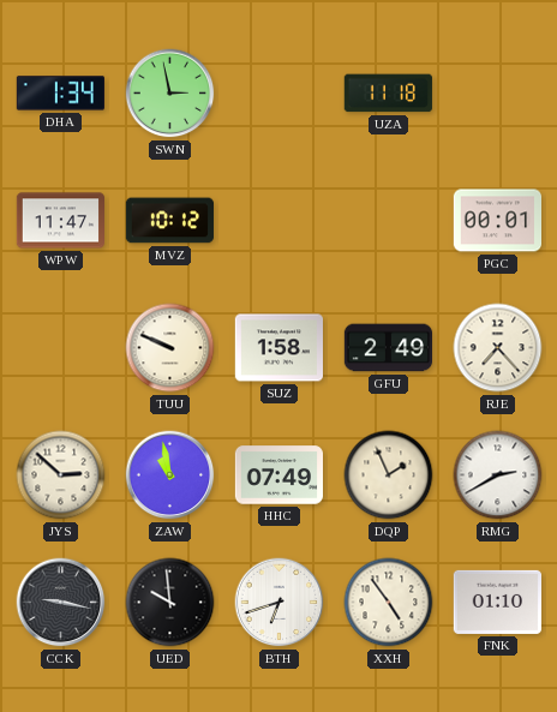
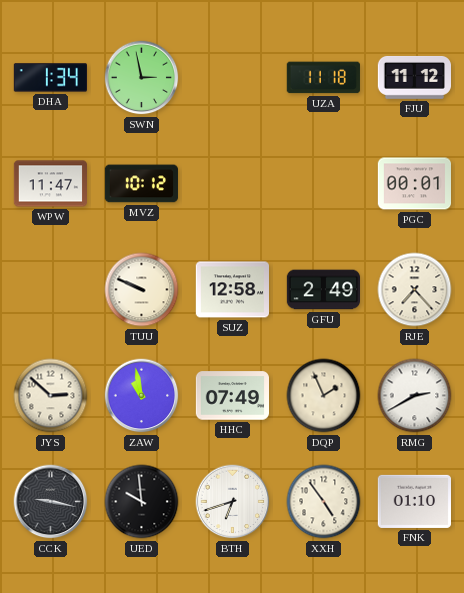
FJU: none -> 11:12
SUZ: 1:58 -> 12:58
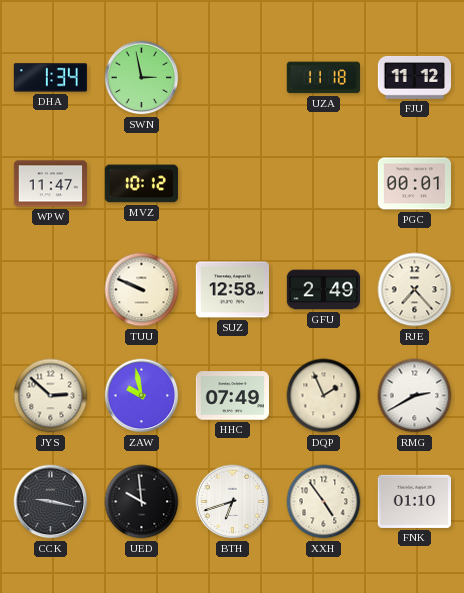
ZAW: 10:58 -> 9:58
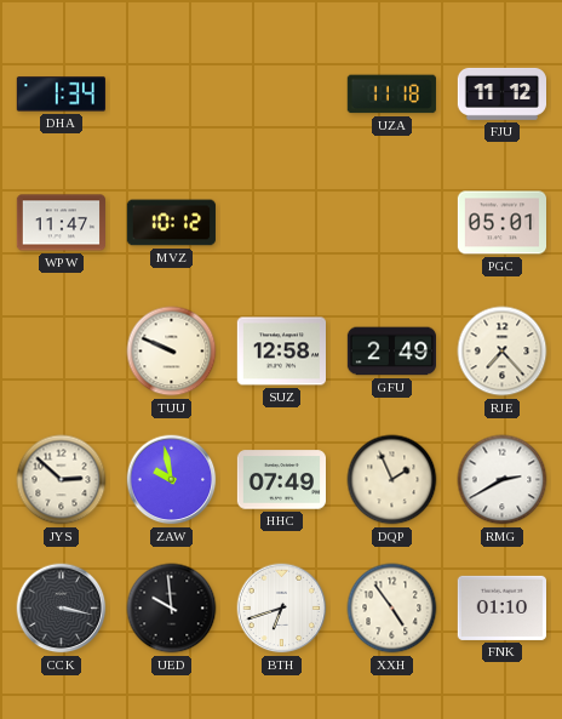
SWN: 2:58 -> none
PGC: 00:01 -> 05:01
CCK: 9:17 -> 3:17
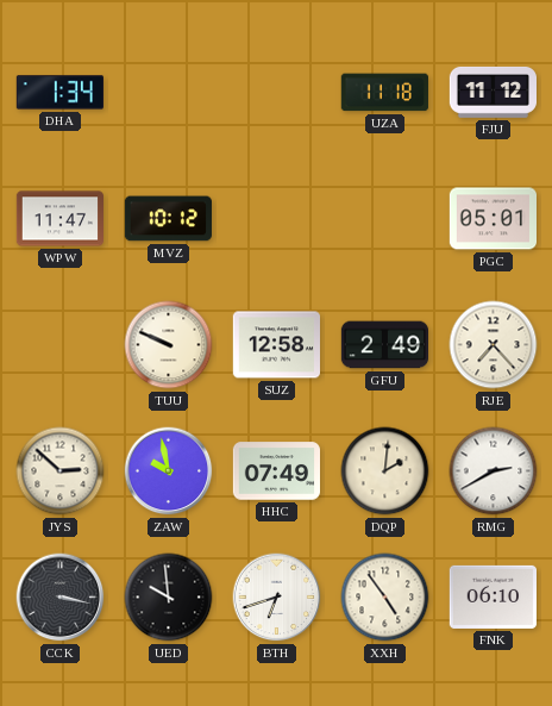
DQP: 1:56 -> 2:01
FNK: 01:10 -> 06:10
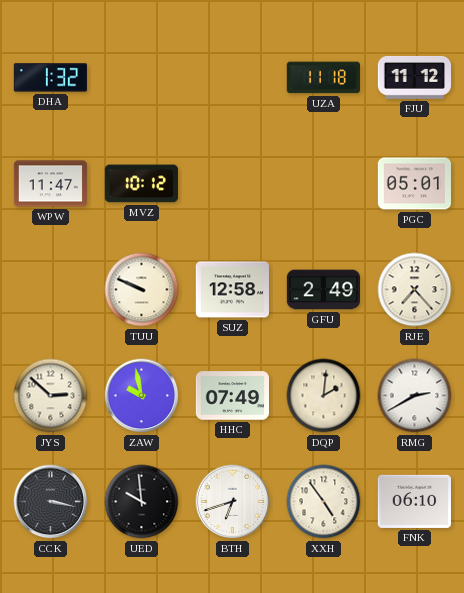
DHA: 1:34 -> 1:32
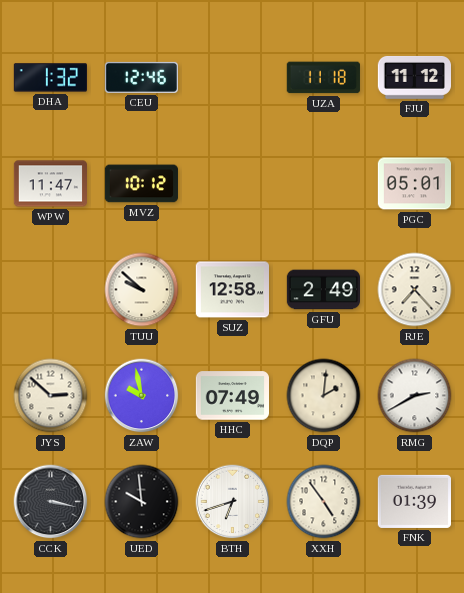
CEU: none -> 12:46
TUU: 9:49 -> 9:52
FNK: 06:10 -> 01:39
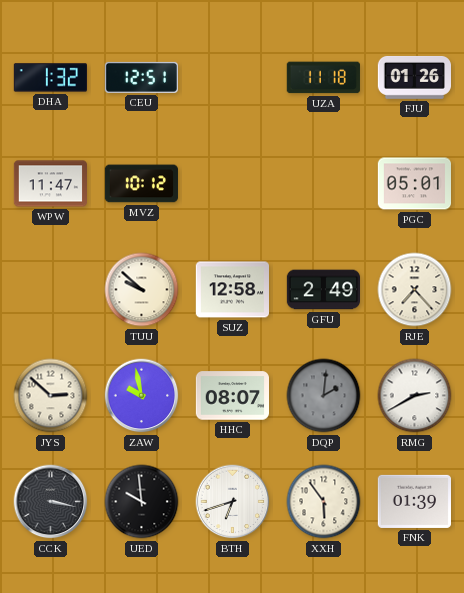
CEU: 12:46 -> 12:51
FJU: 11:12 -> 01:26
HHC: 07:49 -> 08:07
DQP dial: cream -> grey
XXH: 4:54 -> 5:54
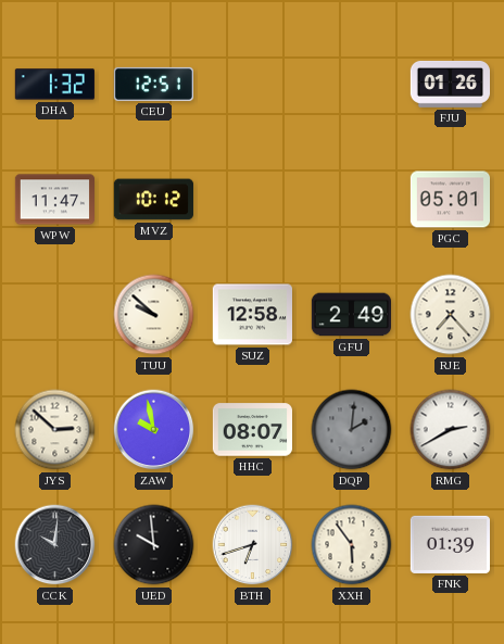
UZA: 11:18 -> none
CCK: 3:17 -> 10:01
